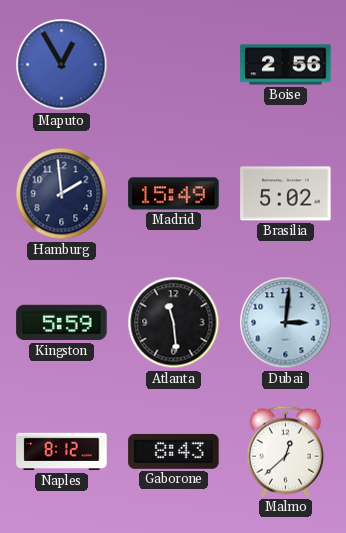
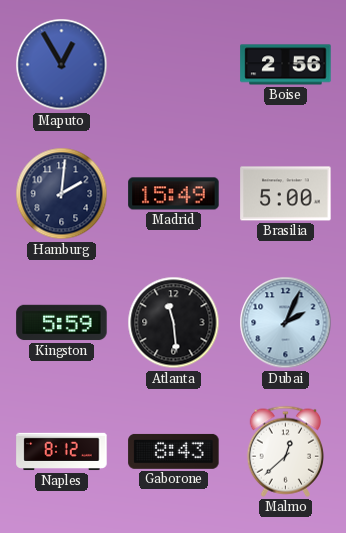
Hamburg: 1:59 -> 2:01
Brasilia: 5:02 -> 5:00
Dubai: 3:01 -> 2:04
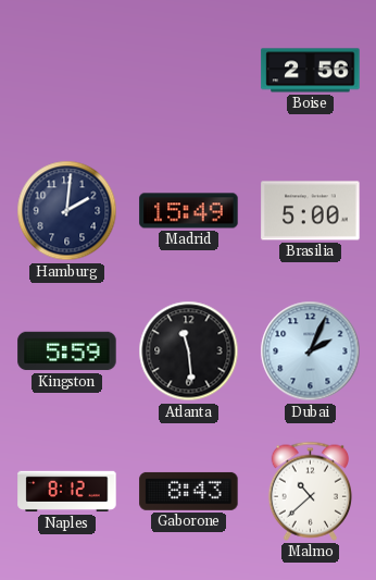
Maputo: 12:55 -> none
Malmo: 12:38 -> 10:38
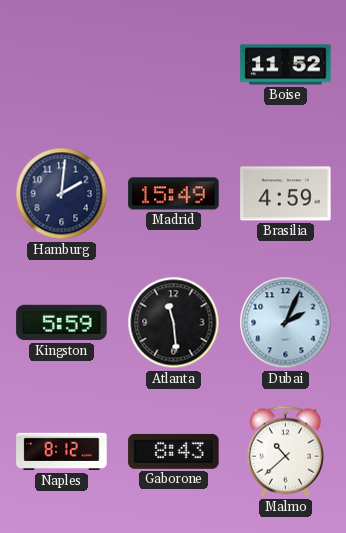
Boise: 2:56 -> 11:52
Brasilia: 5:00 -> 4:59
